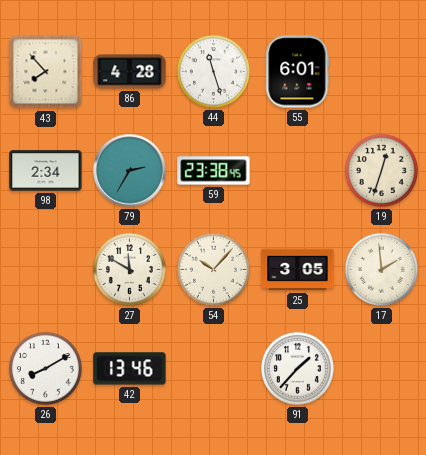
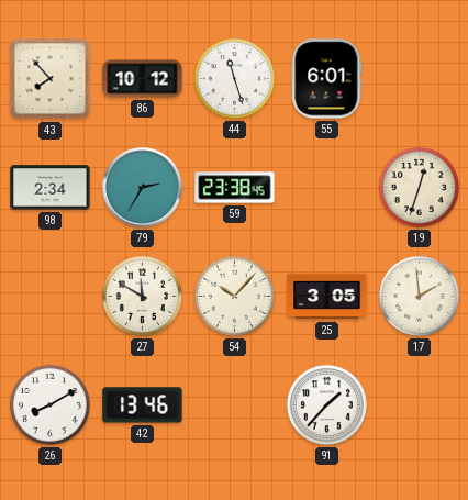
86: 4:28 -> 10:12
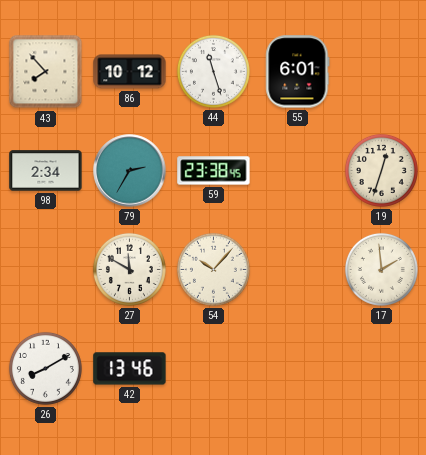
25: 3:05 -> none
91: 1:37 -> none
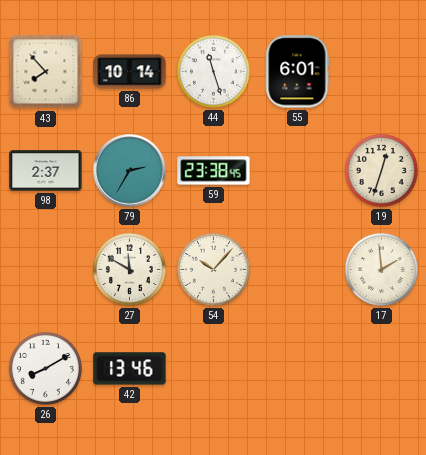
86: 10:12 -> 10:14
98: 2:34 -> 2:37
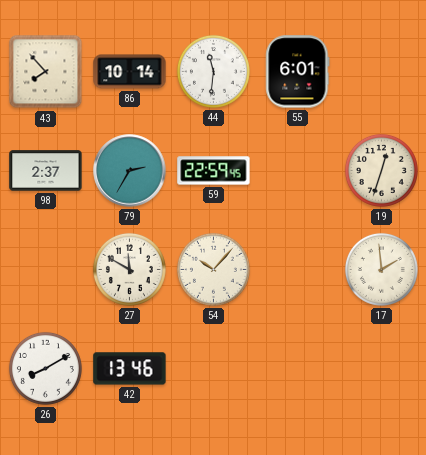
44: 11:27 -> 11:31
59: 23:38 -> 22:59
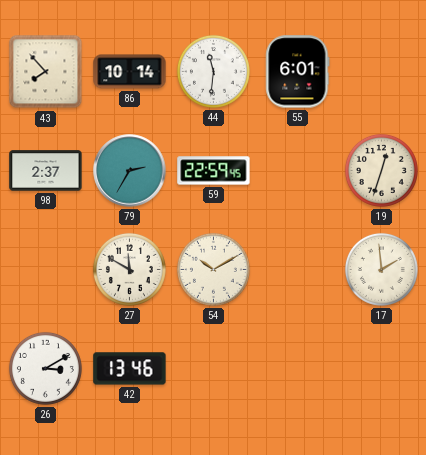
54: 10:07 -> 10:10
26: 8:10 -> 3:10
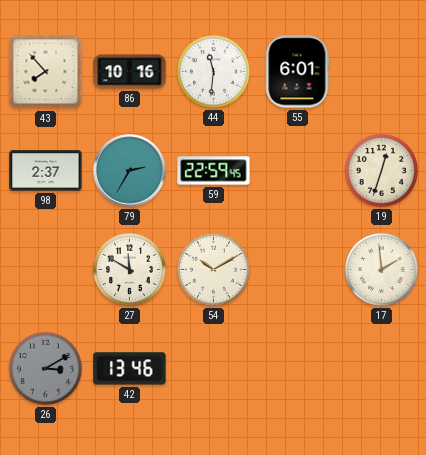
86: 10:14 -> 10:16
26 dial: white -> grey
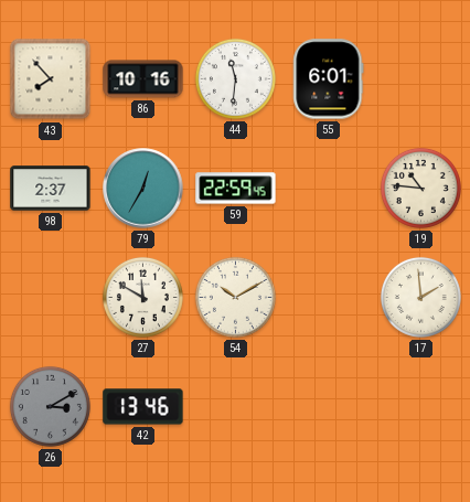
79: 2:35 -> 12:35
19: 12:33 -> 10:46
